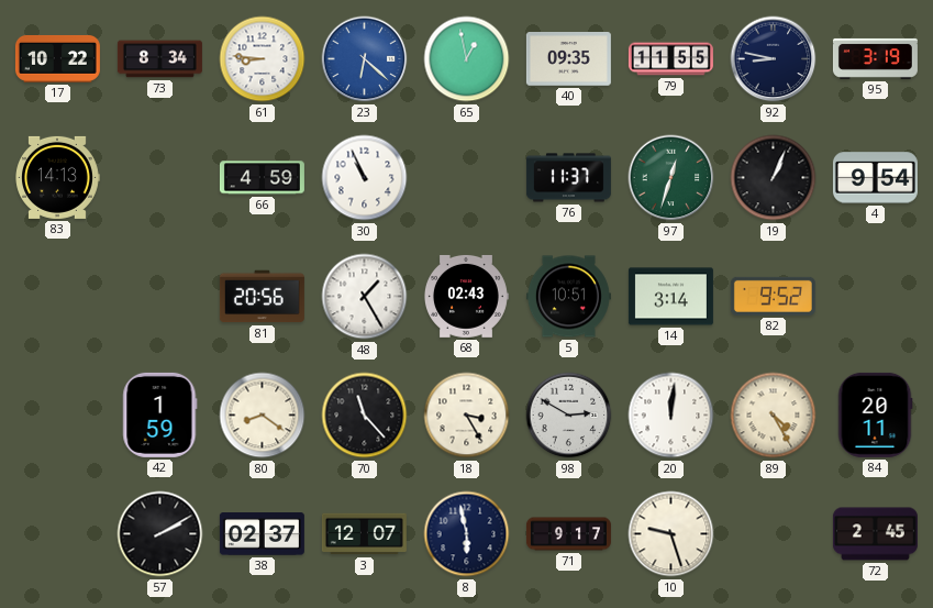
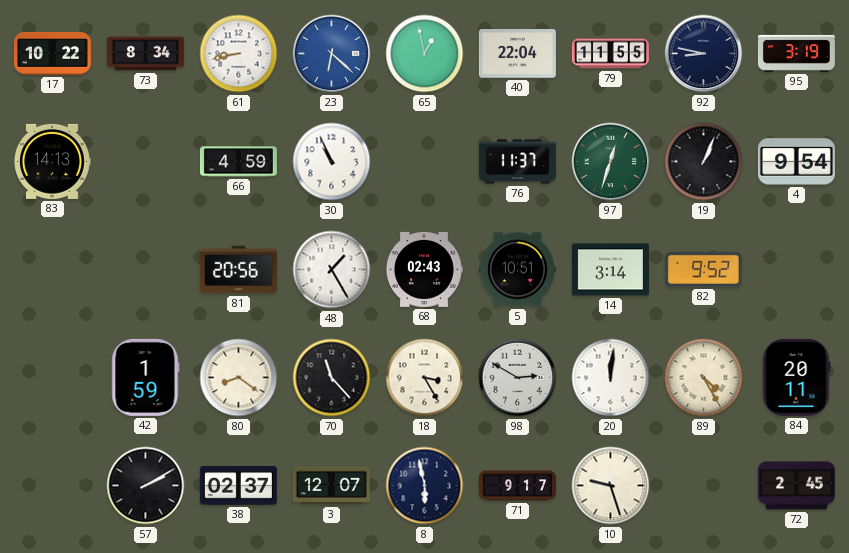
61: 8:46 -> 8:43
40: 09:35 -> 22:04
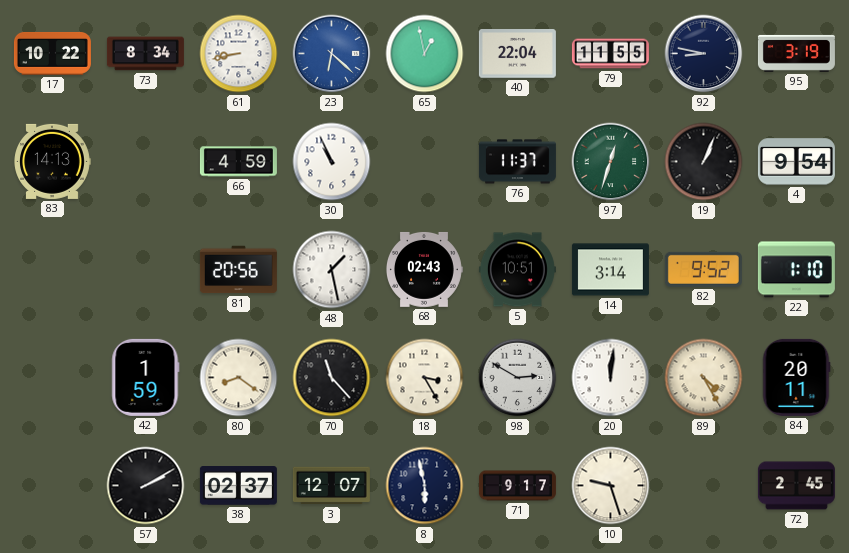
48: 1:25 -> 1:28
22: none -> 1:10
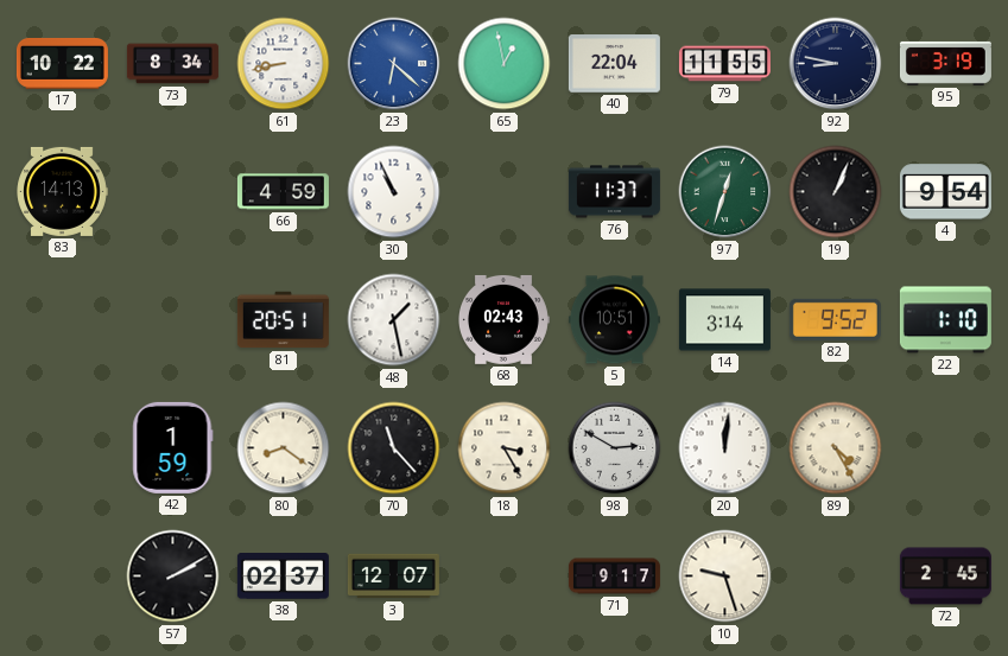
81: 20:56 -> 20:51
84: 20:11 -> none
8: 5:58 -> none
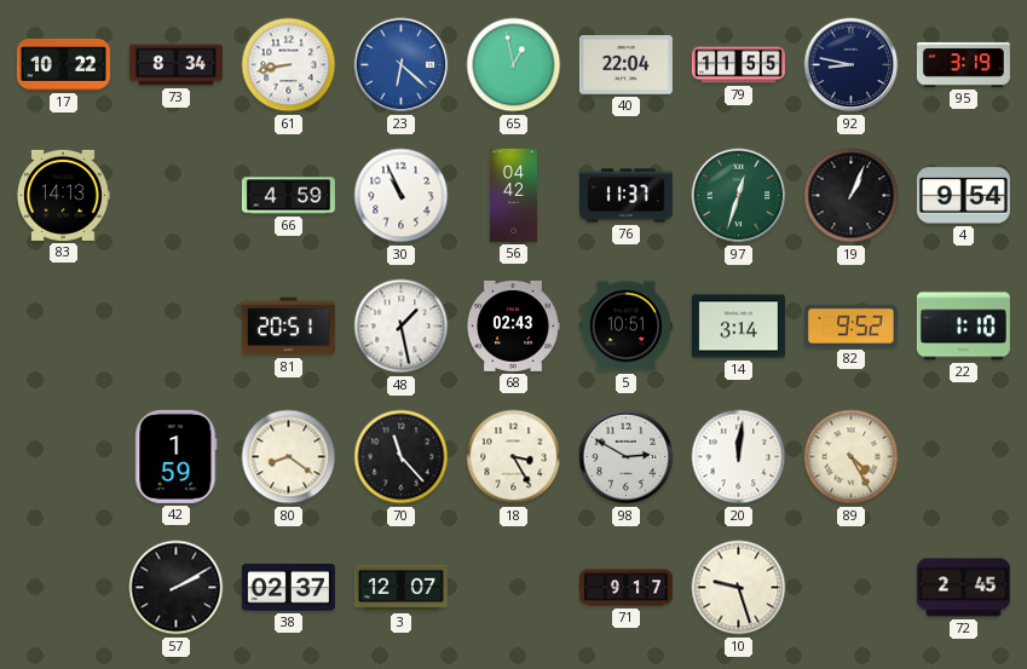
56: none -> 04:42
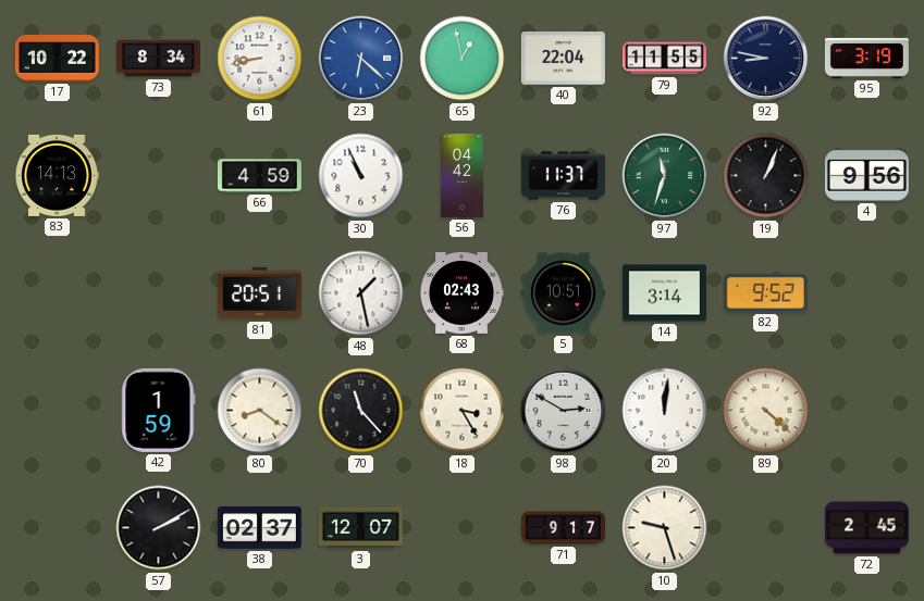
97: 12:33 -> 11:33
4: 9:54 -> 9:56
22: 1:10 -> none
89: 4:25 -> 4:22
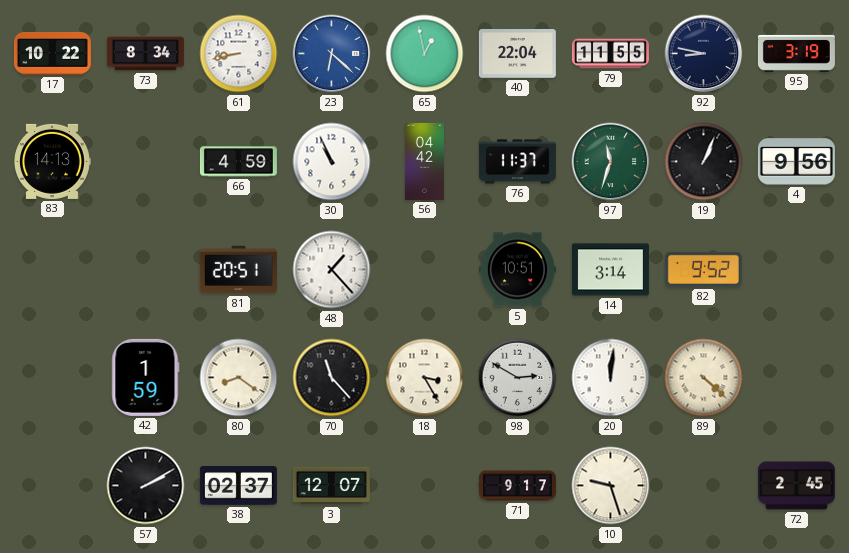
48: 1:28 -> 1:23
68: 02:43 -> none
